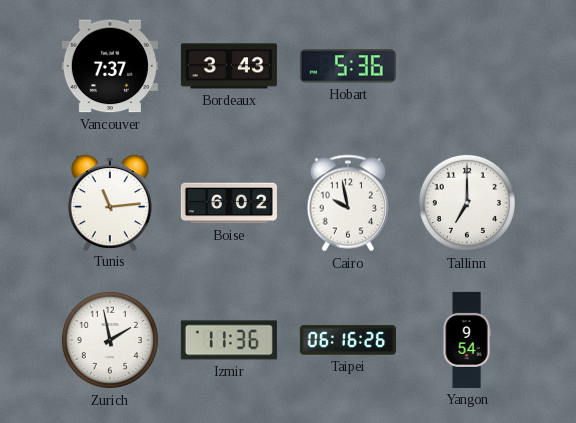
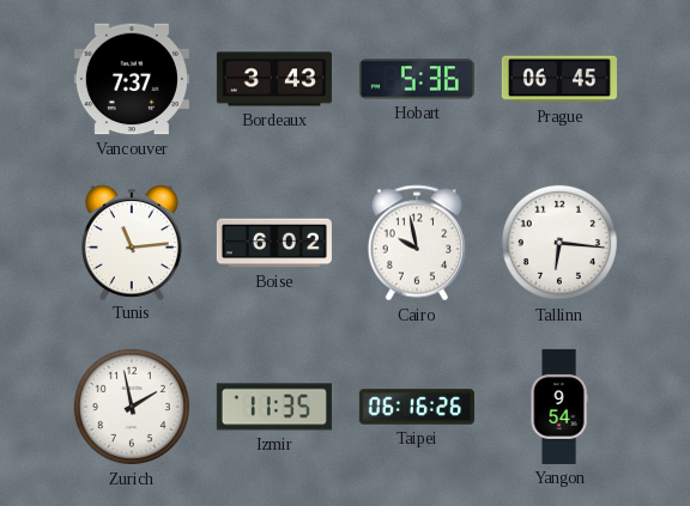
Prague: none -> 06:45
Tallinn: 7:00 -> 6:16
Izmir: 11:36 -> 11:35
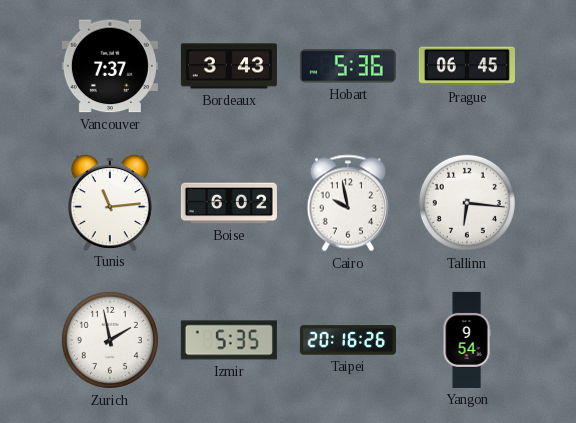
Izmir: 11:35 -> 5:35
Taipei: 06:16 -> 20:16
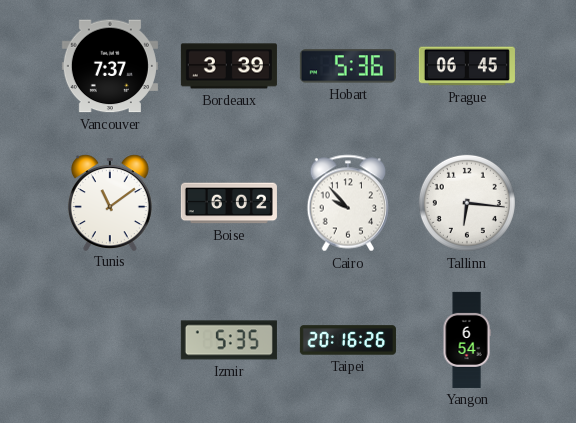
Bordeaux: 3:43 -> 3:39
Tunis: 11:14 -> 11:09
Cairo: 9:58 -> 9:53
Zurich: 1:58 -> none
Yangon: 9:54 -> 6:54
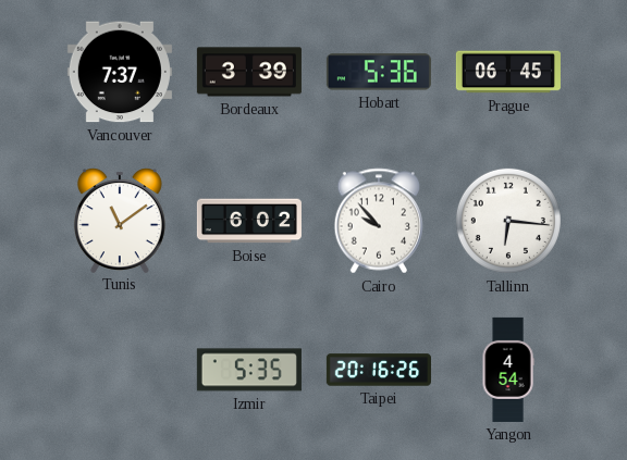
Yangon: 6:54 -> 4:54
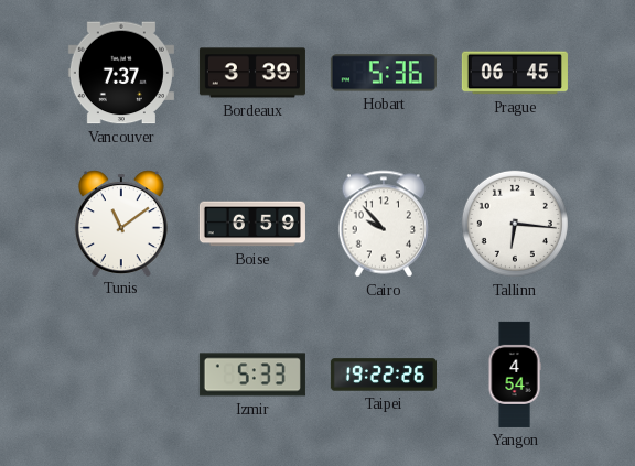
Boise: 6:02 -> 6:59
Izmir: 5:35 -> 5:33
Taipei: 20:16 -> 19:22
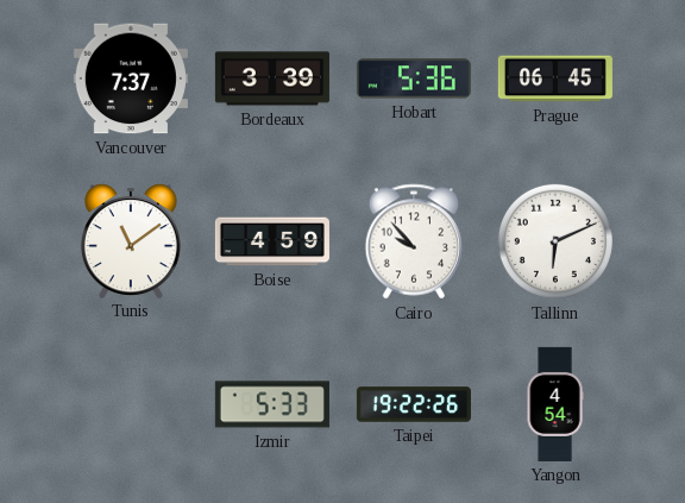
Boise: 6:59 -> 4:59
Tallinn: 6:16 -> 6:11
